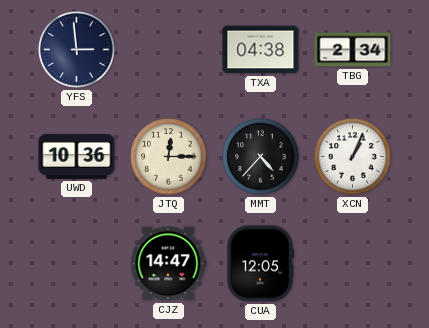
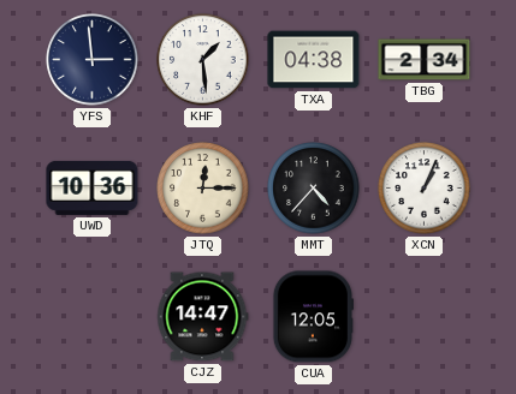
KHF: none -> 1:29
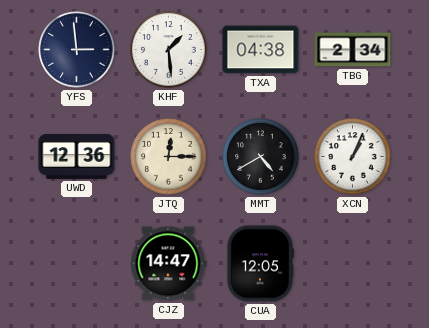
UWD: 10:36 -> 12:36
MMT: 4:37 -> 4:40
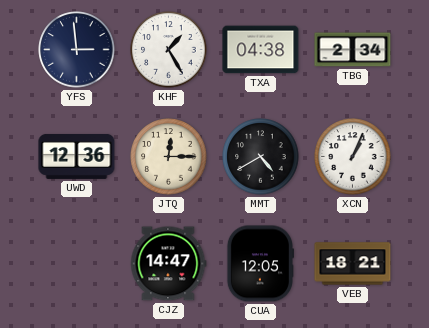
KHF: 1:29 -> 1:25
VEB: none -> 18:21
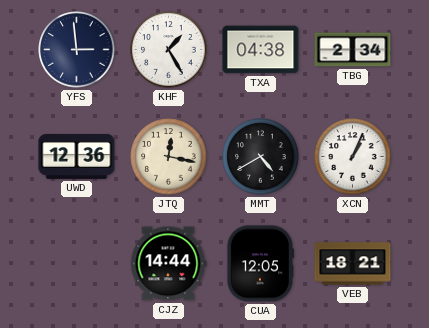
JTQ: 12:15 -> 12:17
CJZ: 14:47 -> 14:44
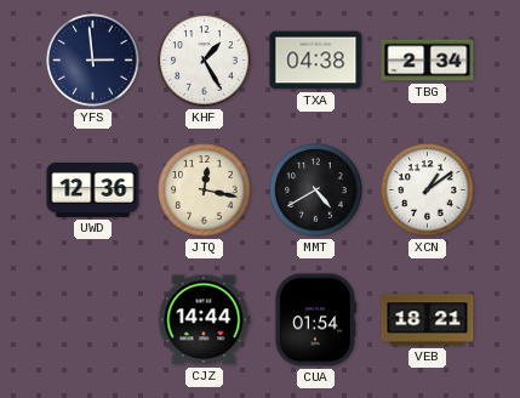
XCN: 1:04 -> 1:09
CUA: 12:05 -> 01:54
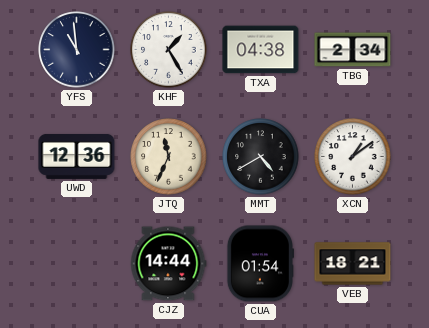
YFS: 2:59 -> 10:59
JTQ: 12:17 -> 11:34
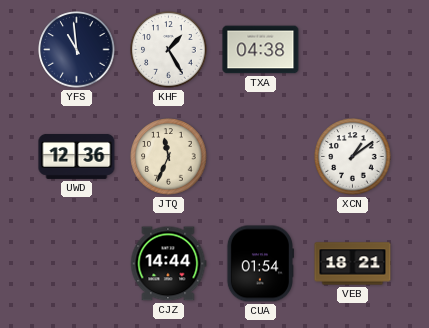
TBG: 2:34 -> none
MMT: 4:40 -> none
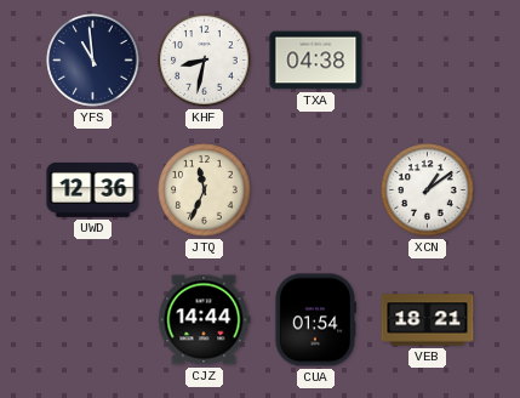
KHF: 1:25 -> 8:32
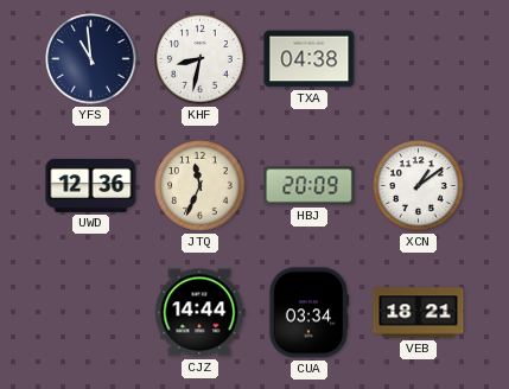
HBJ: none -> 20:09
CUA: 01:54 -> 03:34
